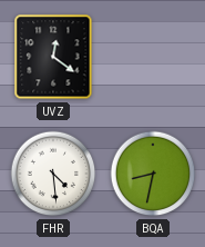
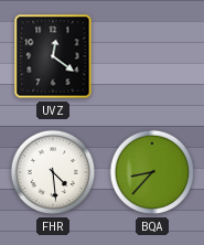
BQA: 8:32 -> 8:37
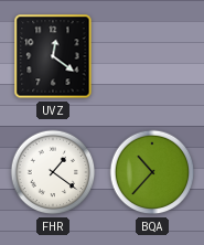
FHR: 4:29 -> 1:21
BQA: 8:37 -> 10:37
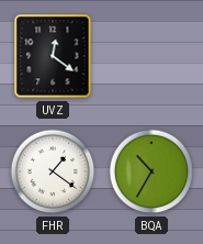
BQA: 10:37 -> 10:35
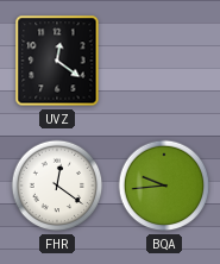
FHR: 1:21 -> 12:21
BQA: 10:35 -> 9:44
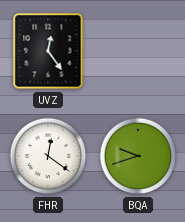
UVZ: 12:21 -> 12:24
BQA: 9:44 -> 9:42
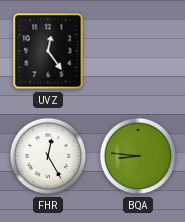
FHR: 12:21 -> 12:25
BQA: 9:42 -> 8:46
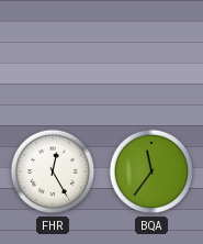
UVZ: 12:24 -> none
BQA: 8:46 -> 11:36
